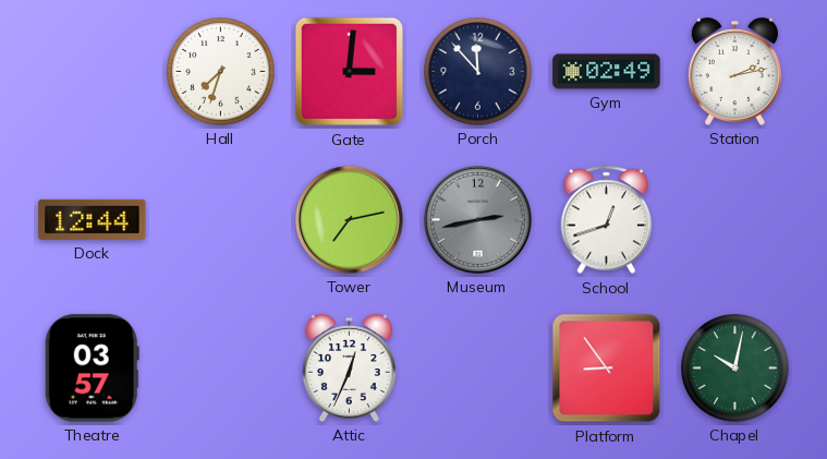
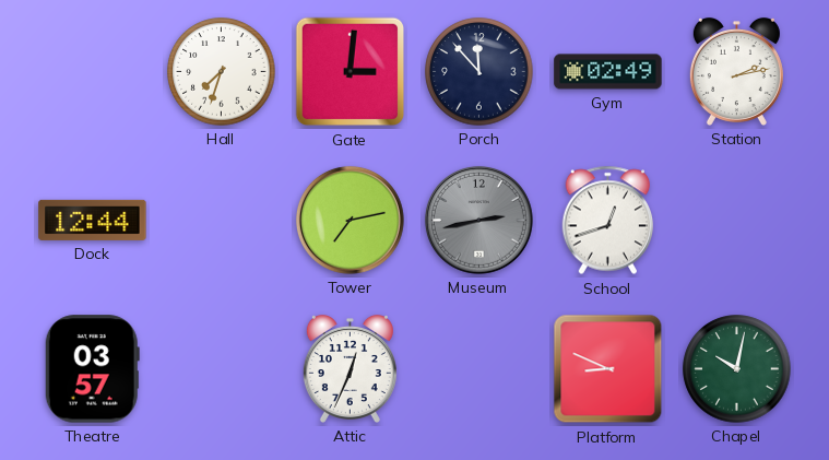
Platform: 8:54 -> 8:49
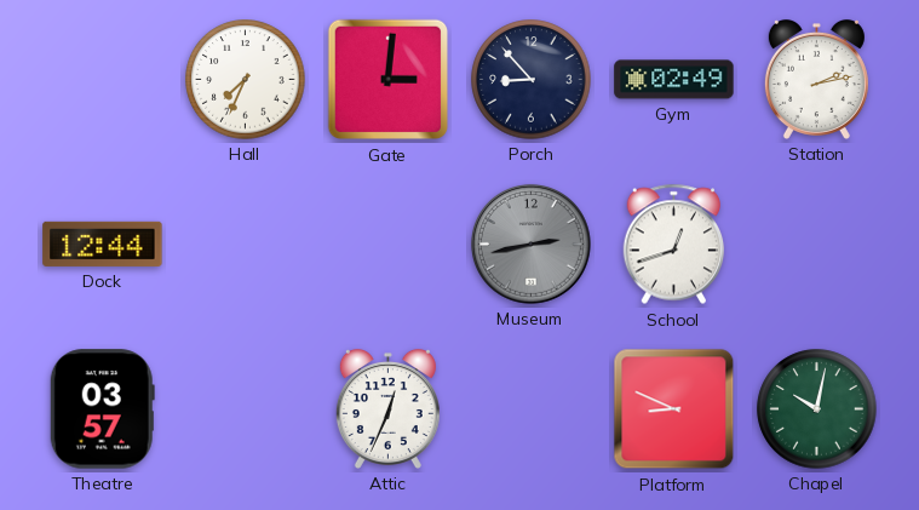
Hall: 7:33 -> 7:34
Porch: 11:53 -> 8:53
Tower: 7:13 -> none
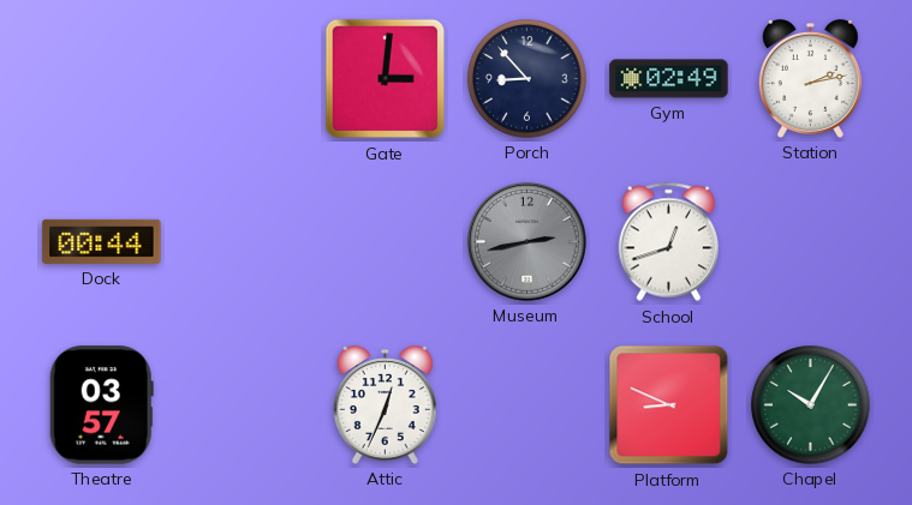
Hall: 7:34 -> none
Dock: 12:44 -> 00:44
Chapel: 10:02 -> 10:05
